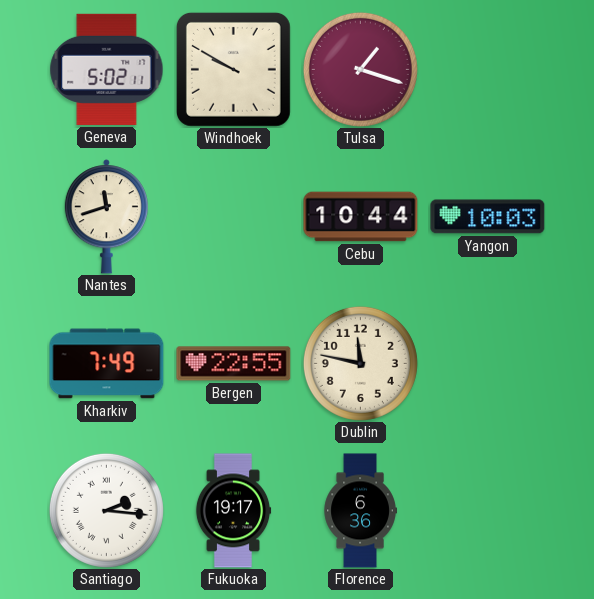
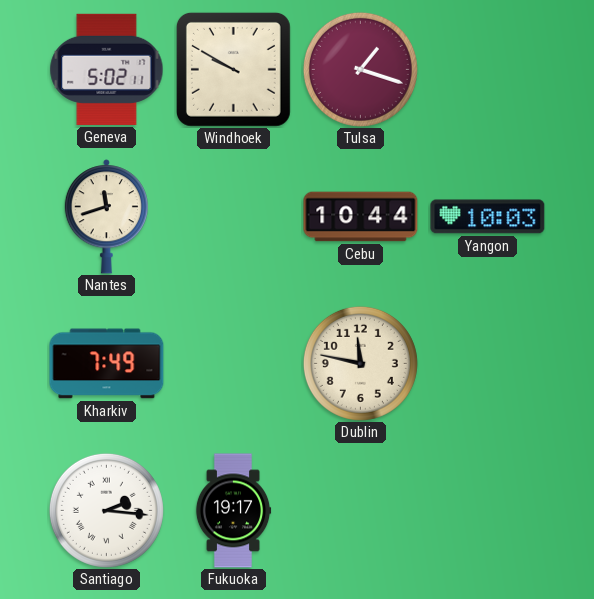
Bergen: 22:55 -> none
Florence: 6:36 -> none
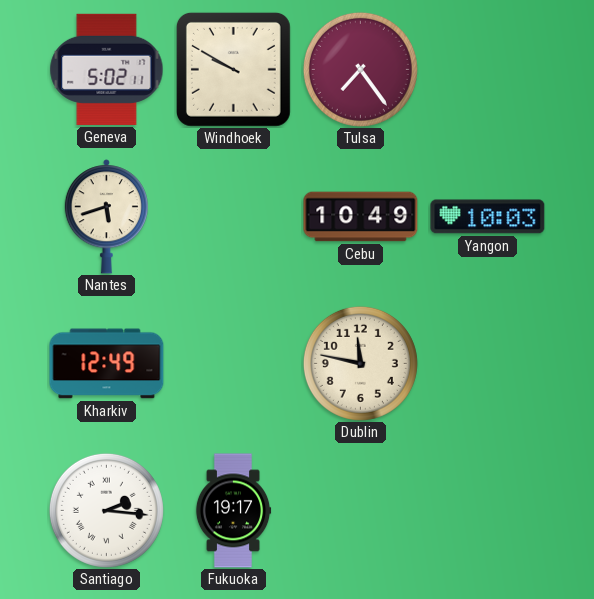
Tulsa: 1:18 -> 7:24
Nantes: 11:42 -> 5:42
Cebu: 10:44 -> 10:49
Kharkiv: 7:49 -> 12:49
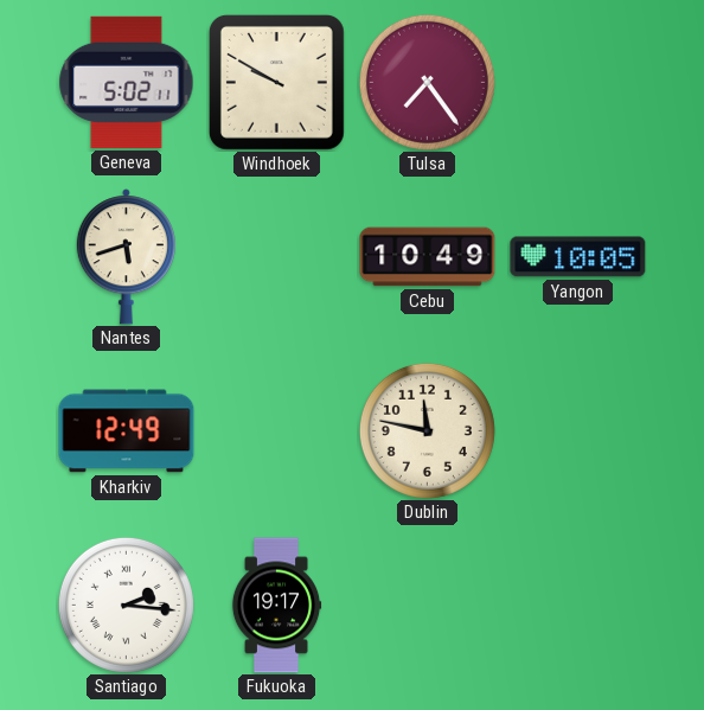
Yangon: 10:03 -> 10:05
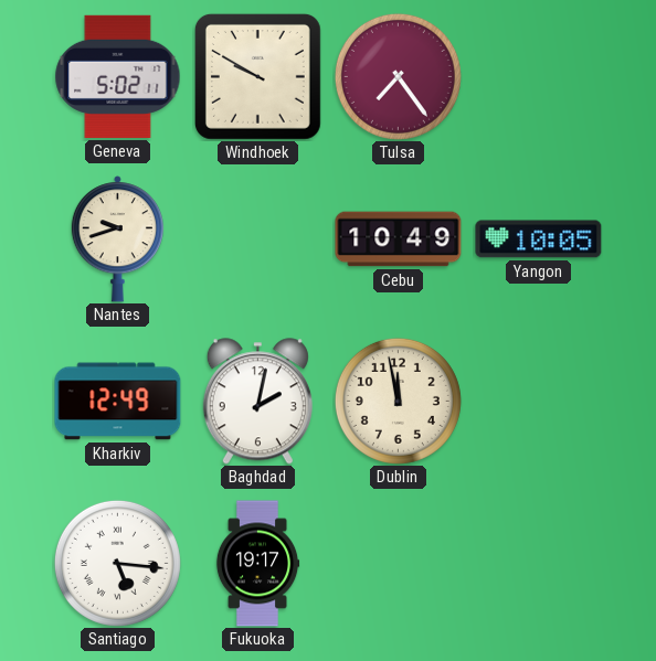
Nantes: 5:42 -> 9:42
Baghdad: none -> 2:02
Dublin: 11:47 -> 11:58
Santiago: 2:16 -> 5:16
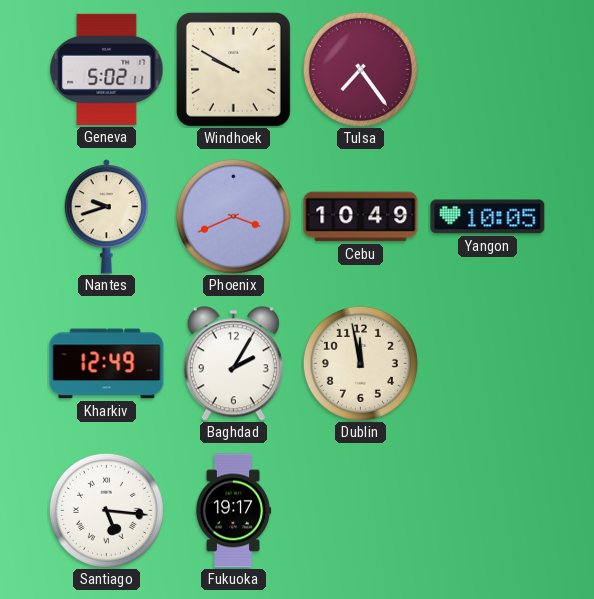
Phoenix: none -> 3:41
Baghdad: 2:02 -> 2:05
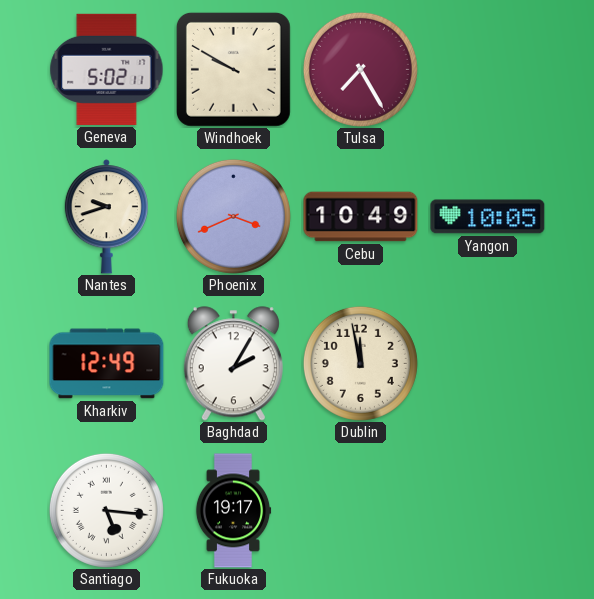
Tulsa: 7:24 -> 7:25
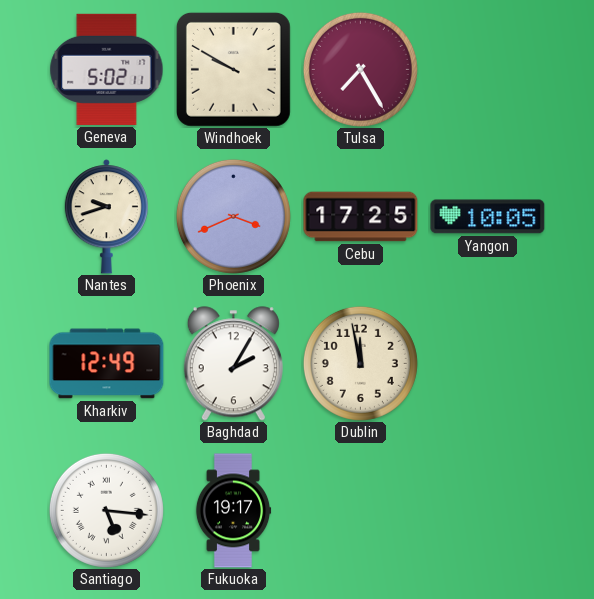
Cebu: 10:49 -> 17:25
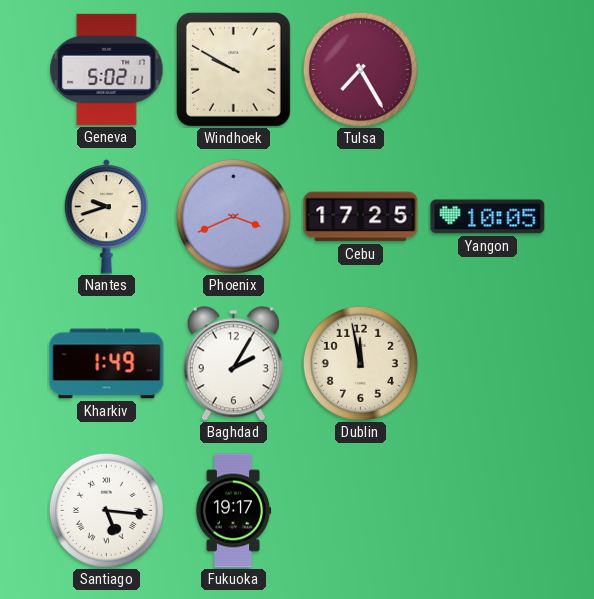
Kharkiv: 12:49 -> 1:49
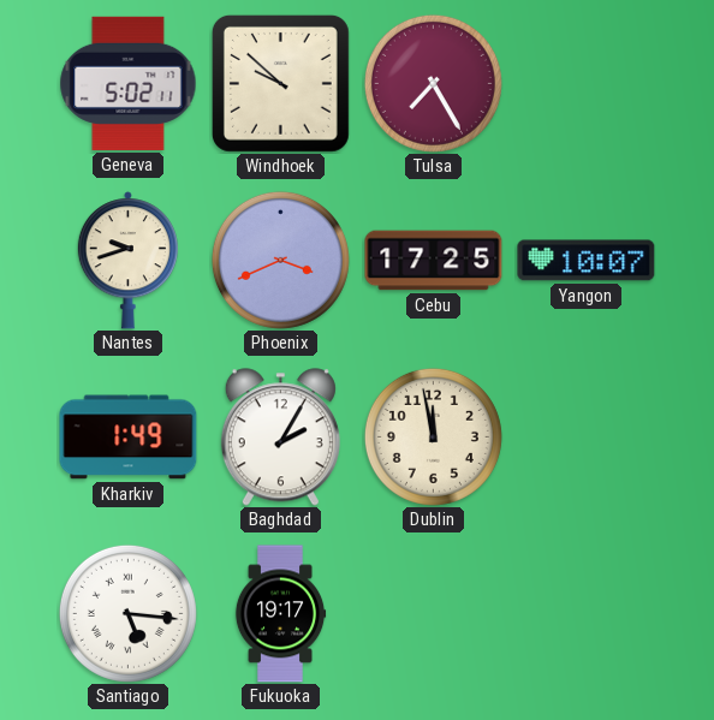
Windhoek: 9:50 -> 9:52
Yangon: 10:05 -> 10:07
